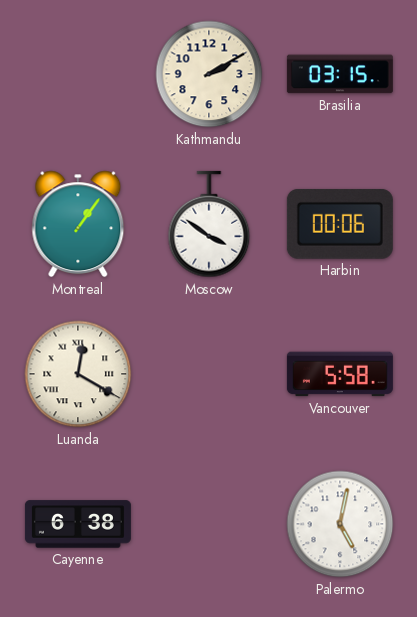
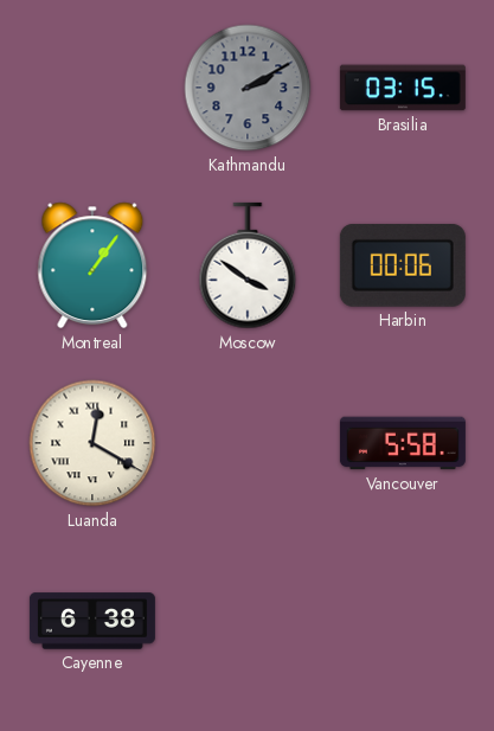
Kathmandu dial: cream -> grey
Palermo: 5:02 -> none
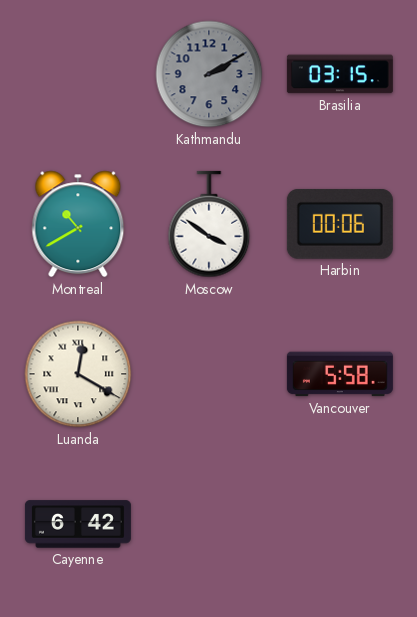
Montreal: 1:06 -> 10:40
Cayenne: 6:38 -> 6:42
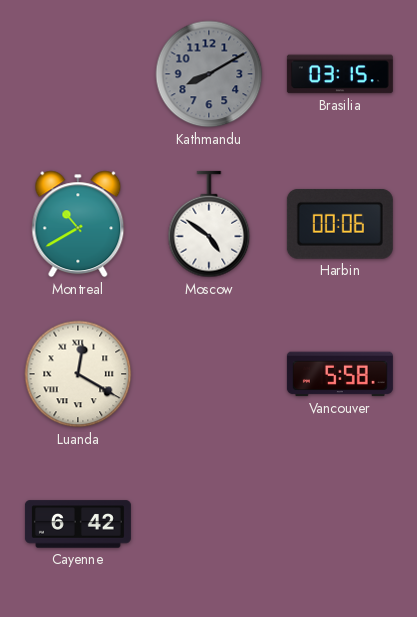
Kathmandu: 2:10 -> 8:10
Moscow: 3:51 -> 4:51
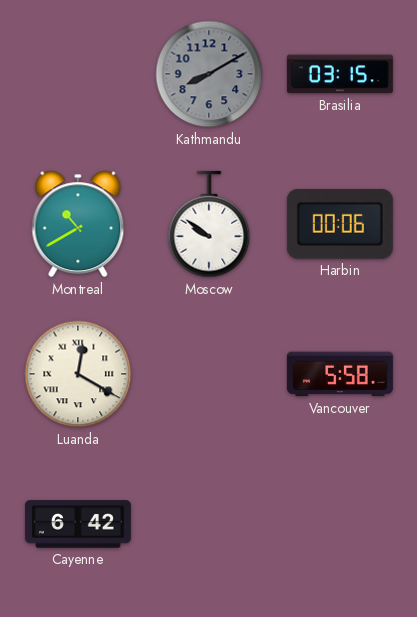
Moscow: 4:51 -> 9:51
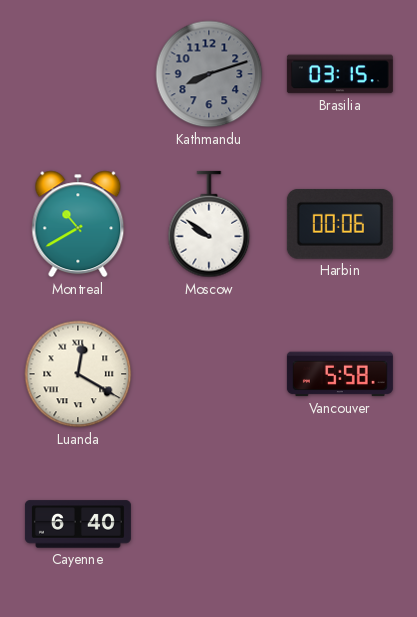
Kathmandu: 8:10 -> 8:12
Cayenne: 6:42 -> 6:40
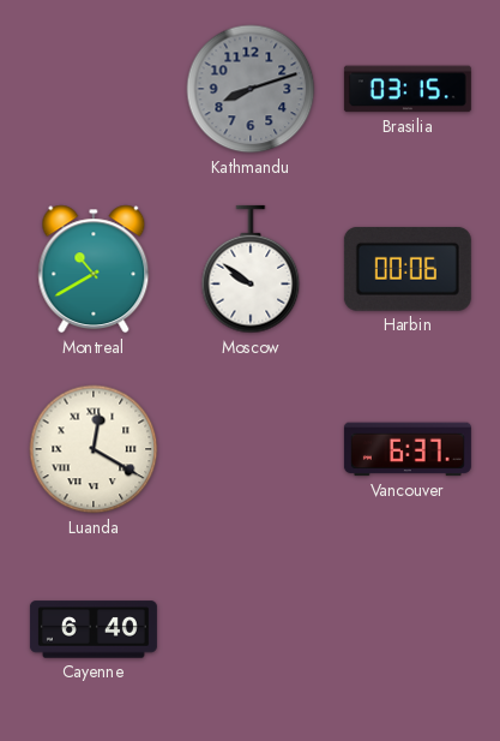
Vancouver: 5:58 -> 6:37
